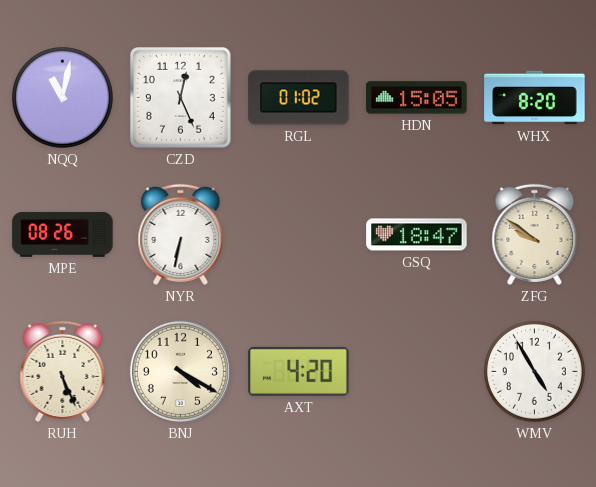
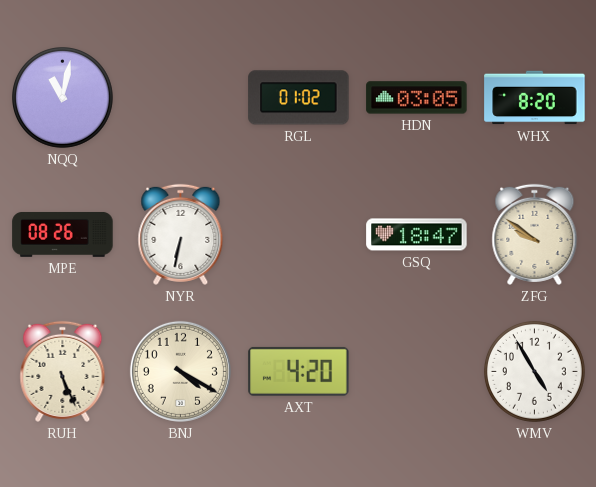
CZD: 12:26 -> none
HDN: 15:05 -> 03:05
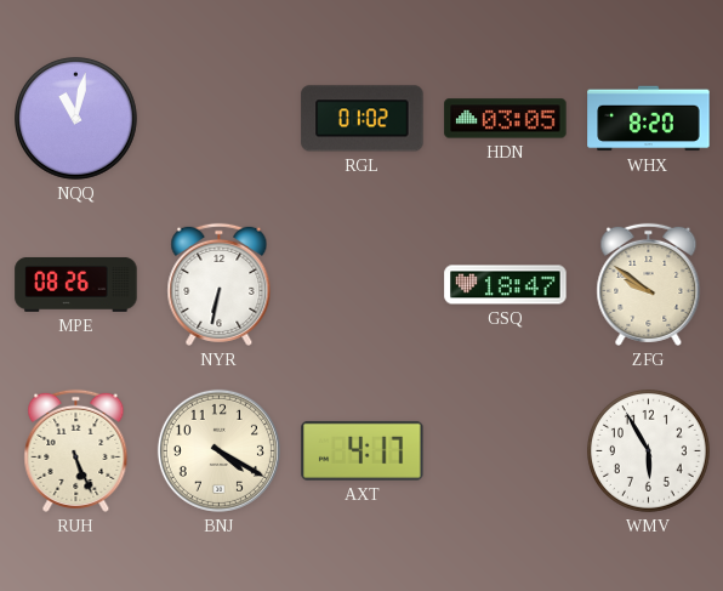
AXT: 4:20 -> 4:17
WMV: 4:55 -> 5:55
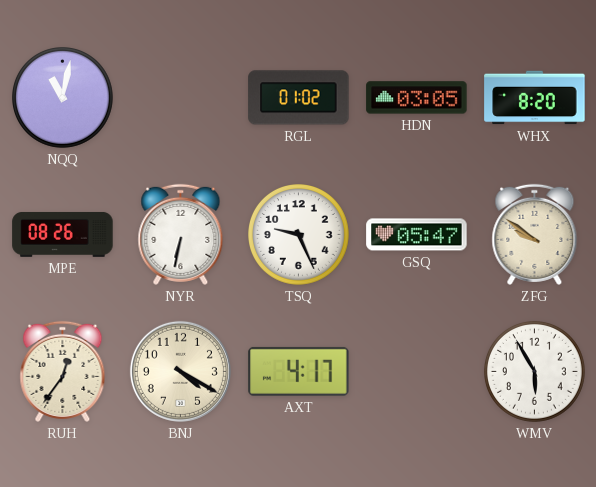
TSQ: none -> 9:26
GSQ: 18:47 -> 05:47
RUH: 5:26 -> 12:36
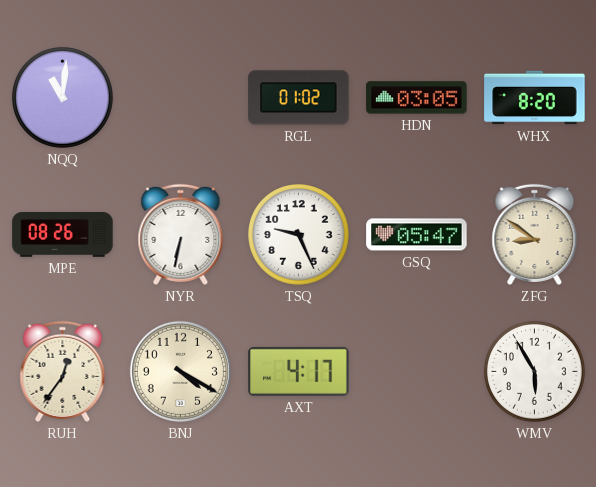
NQQ: 11:02 -> 11:01
ZFG: 9:51 -> 8:51
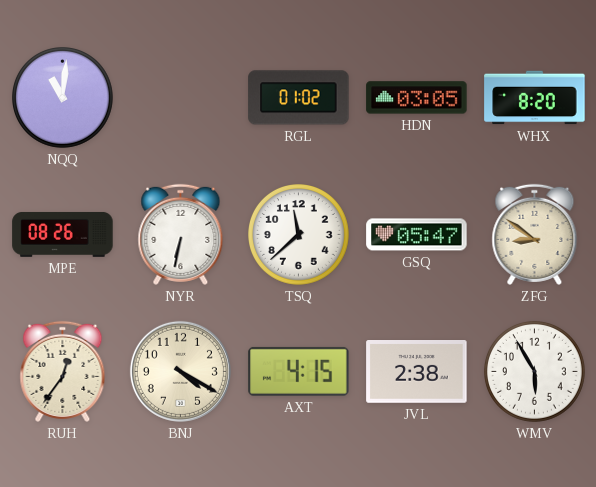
TSQ: 9:26 -> 11:38
AXT: 4:17 -> 4:15
JVL: none -> 2:38
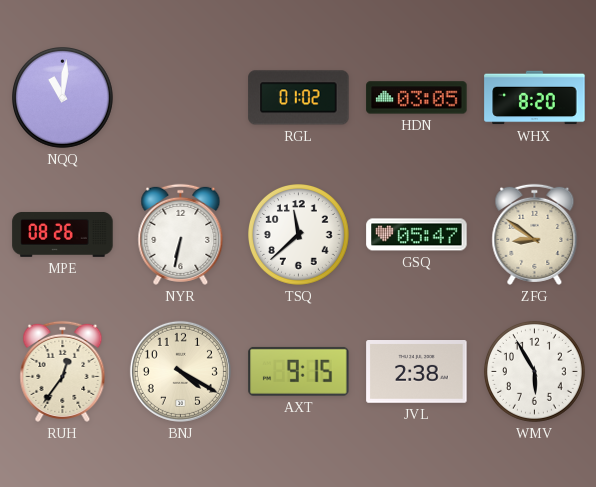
AXT: 4:15 -> 9:15
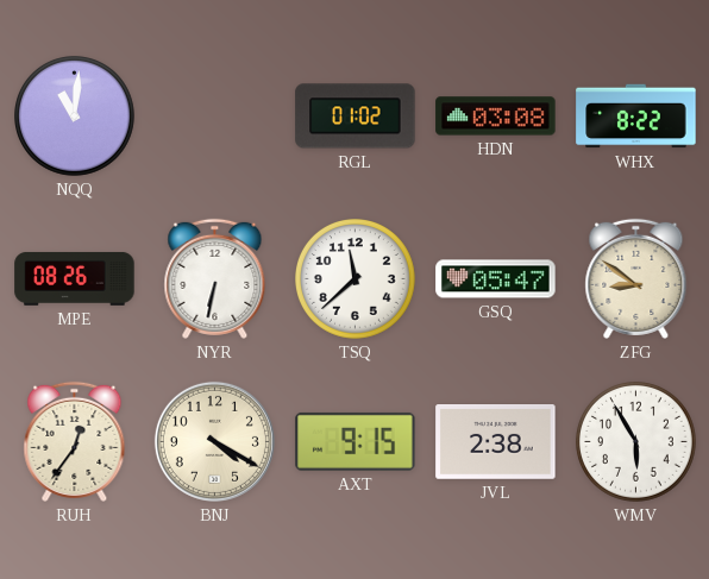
HDN: 03:05 -> 03:08
WHX: 8:20 -> 8:22
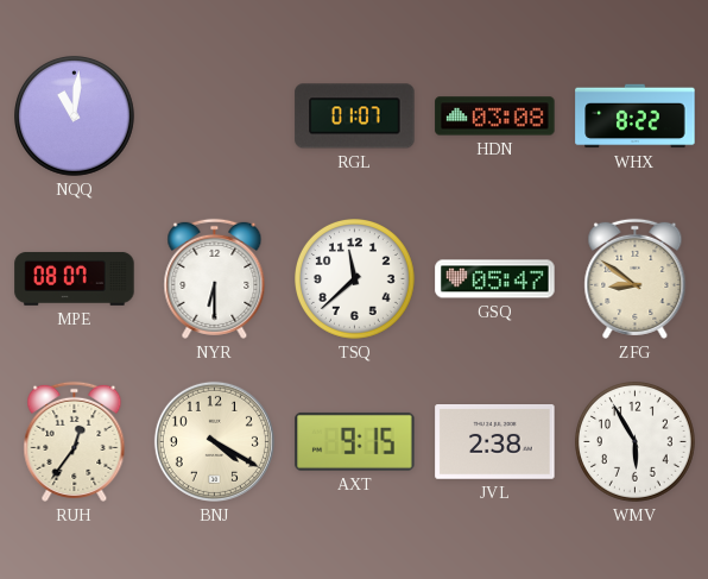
RGL: 01:02 -> 01:07
MPE: 08:26 -> 08:07
NYR: 6:32 -> 6:30
